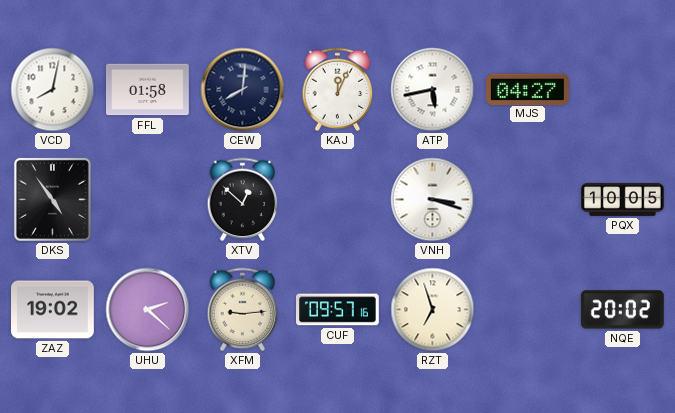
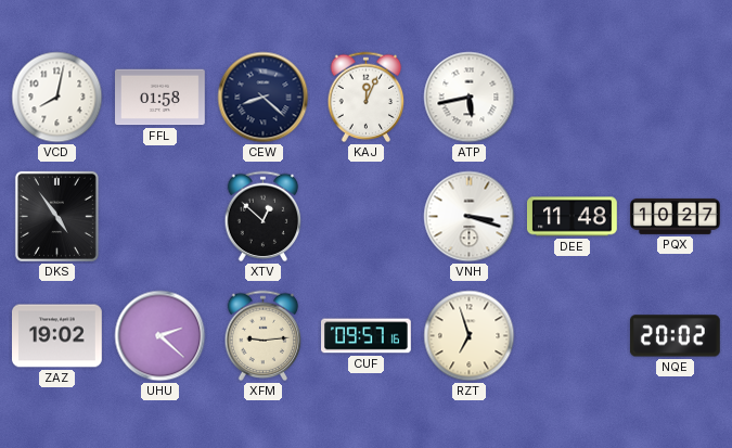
CEW: 8:01 -> 8:22
MJS: 04:27 -> none
DEE: none -> 11:48
PQX: 10:05 -> 10:27
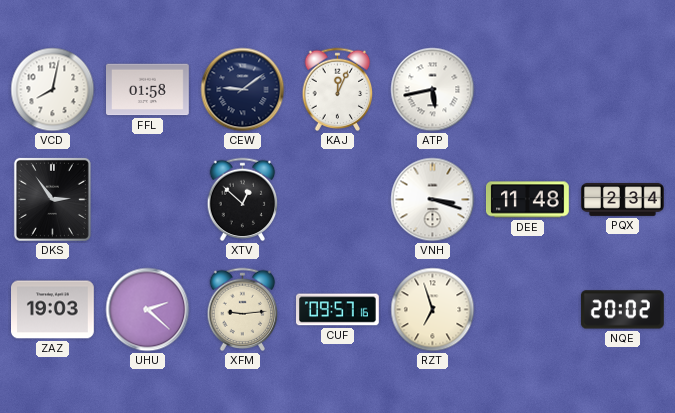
CEW: 8:22 -> 9:09
DKS: 4:54 -> 2:54
PQX: 10:27 -> 2:34
ZAZ: 19:02 -> 19:03
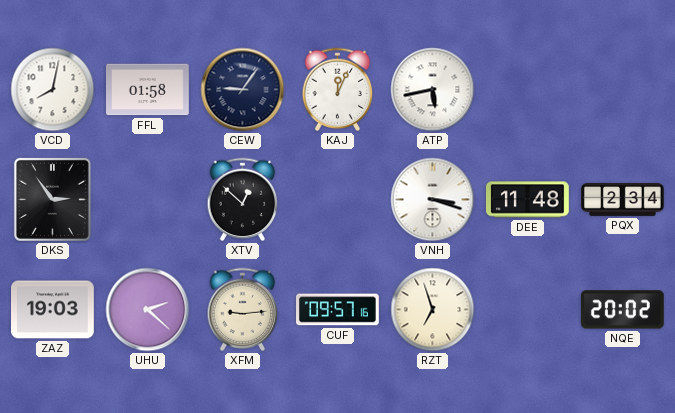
CEW: 9:09 -> 9:06
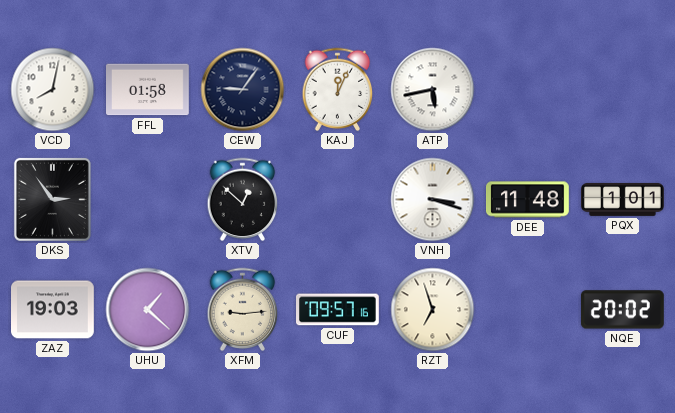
PQX: 2:34 -> 1:01
UHU: 2:22 -> 1:22
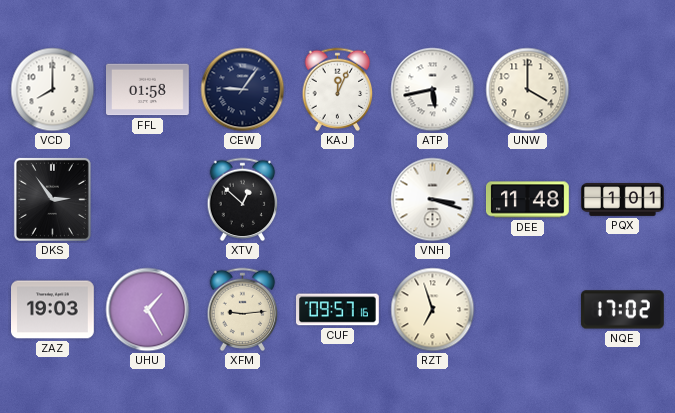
VCD: 8:02 -> 8:00
UNW: none -> 4:00
UHU: 1:22 -> 1:25
NQE: 20:02 -> 17:02
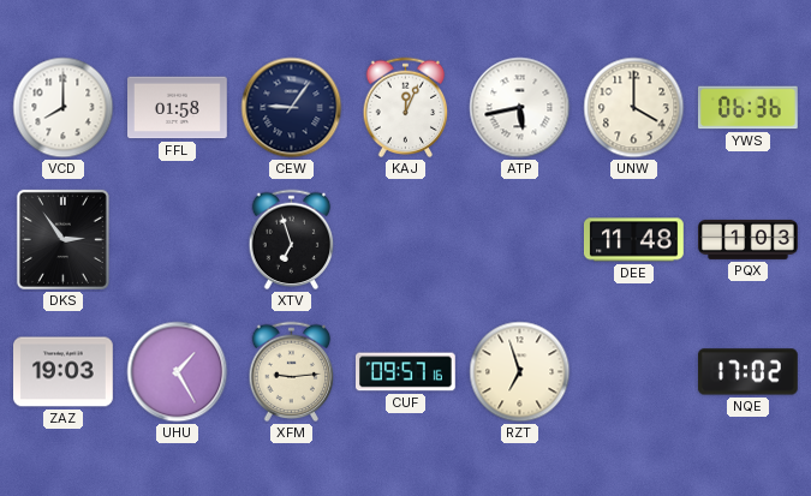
YWS: none -> 06:36
XTV: 12:52 -> 6:57
VNH: 3:18 -> none
PQX: 1:01 -> 1:03
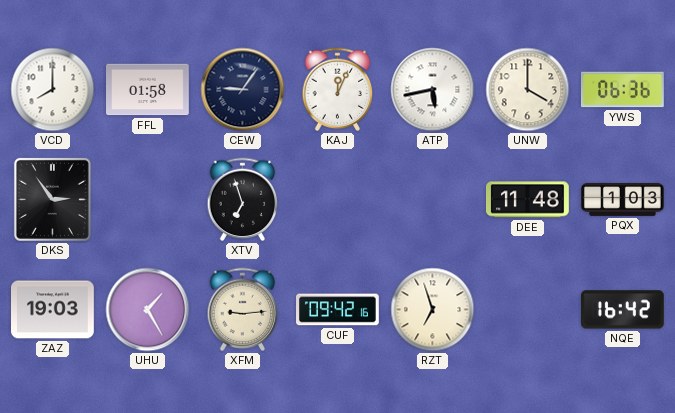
CUF: 09:57 -> 09:42
NQE: 17:02 -> 16:42
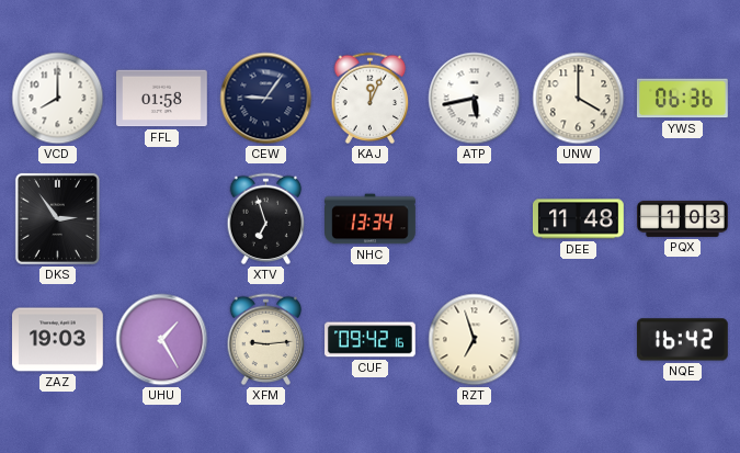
NHC: none -> 13:34
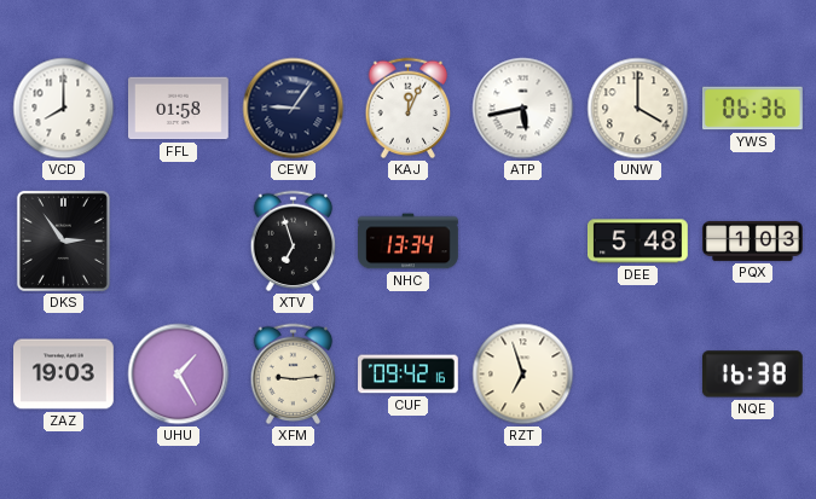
DEE: 11:48 -> 5:48
NQE: 16:42 -> 16:38
